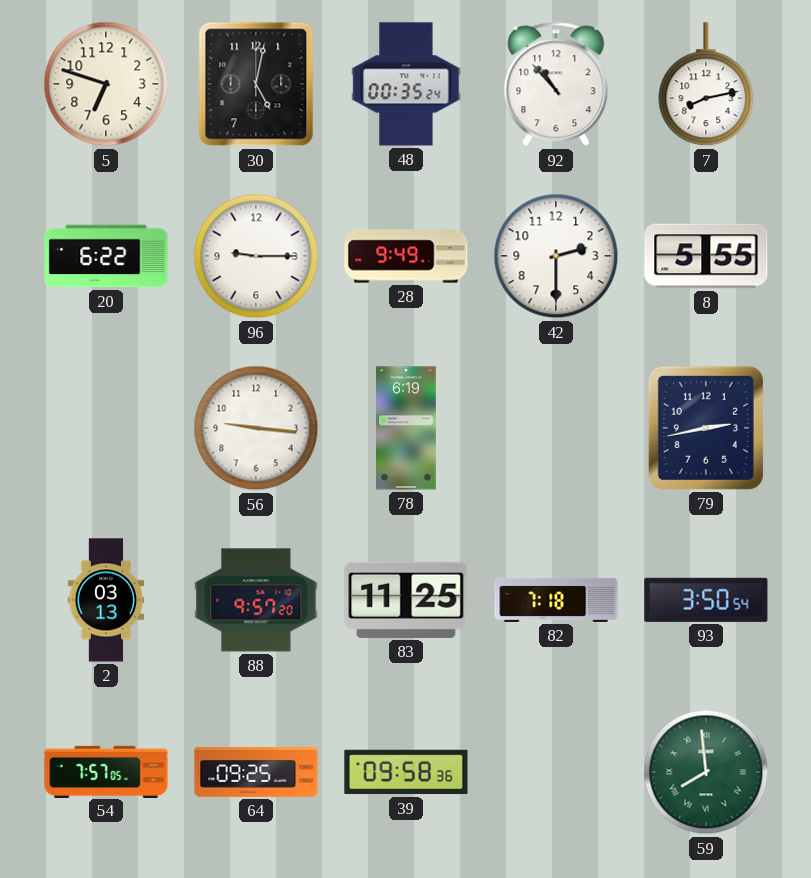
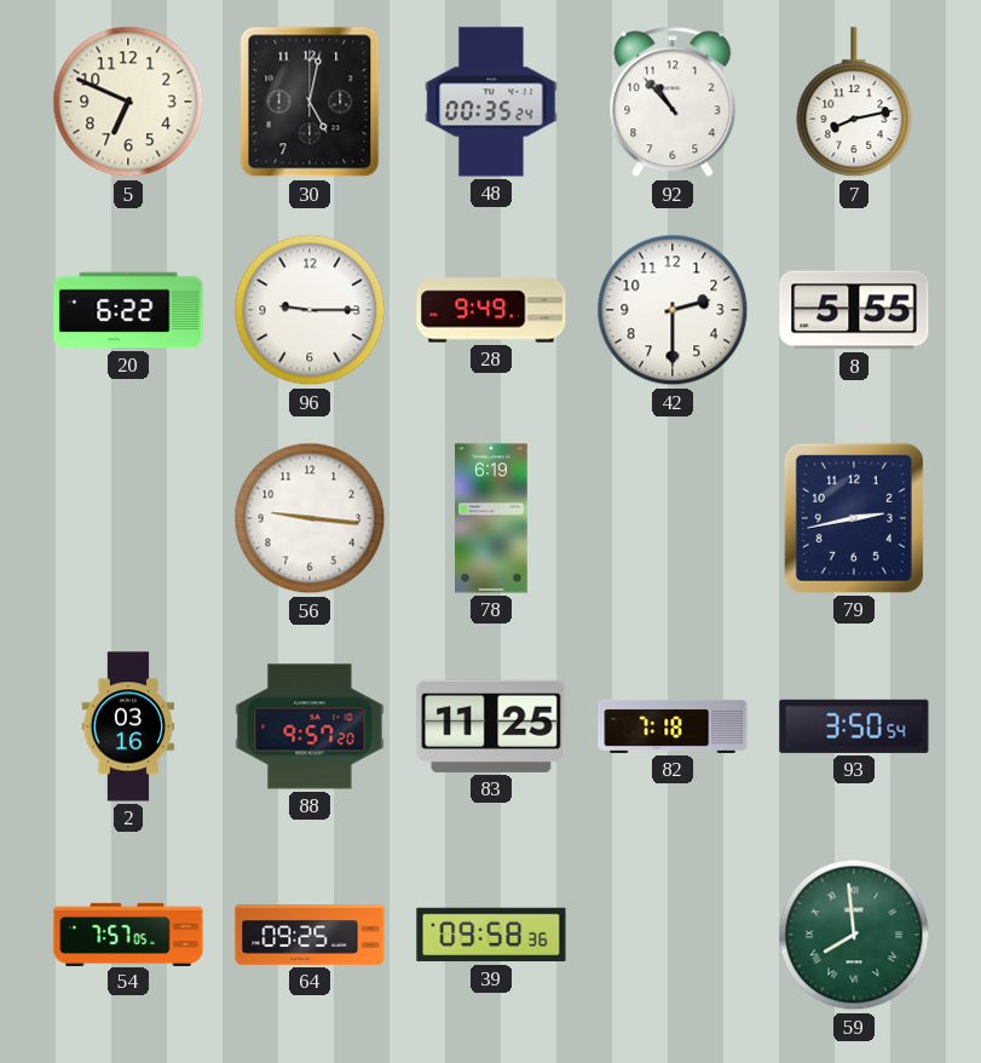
5: 6:48 -> 6:49
2: 03:13 -> 03:16
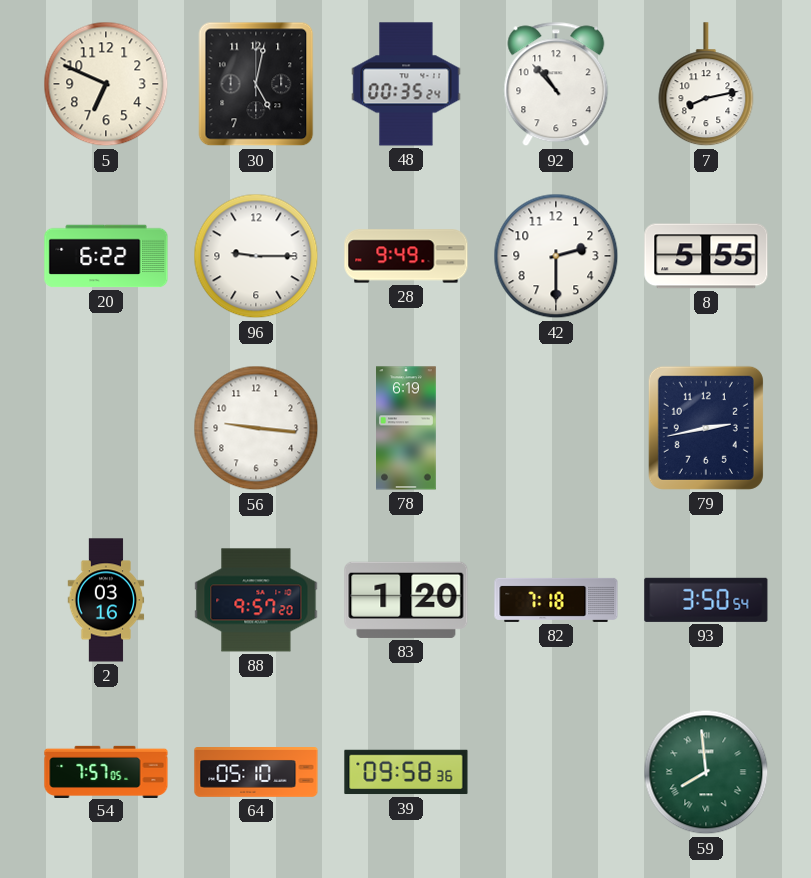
83: 11:25 -> 1:20
64: 09:25 -> 05:10
